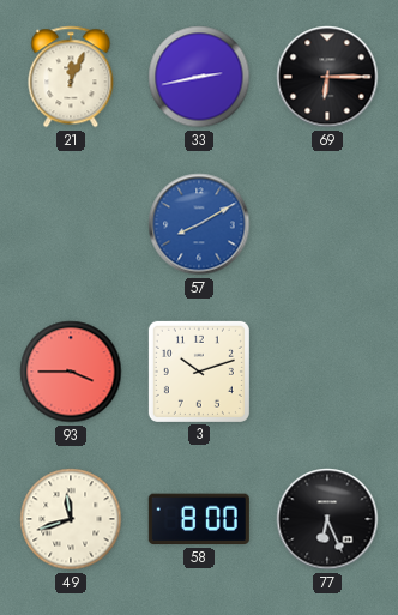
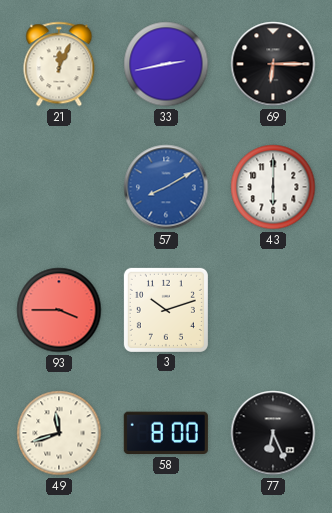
43: none -> 6:00
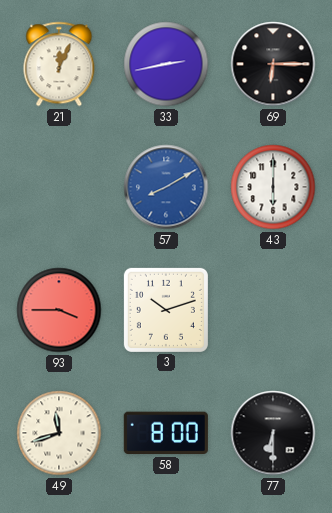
77: 6:26 -> 6:30
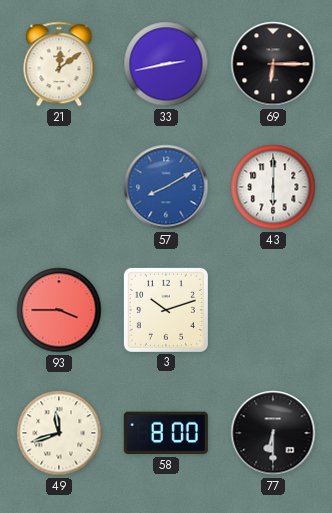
21: 12:04 -> 12:09
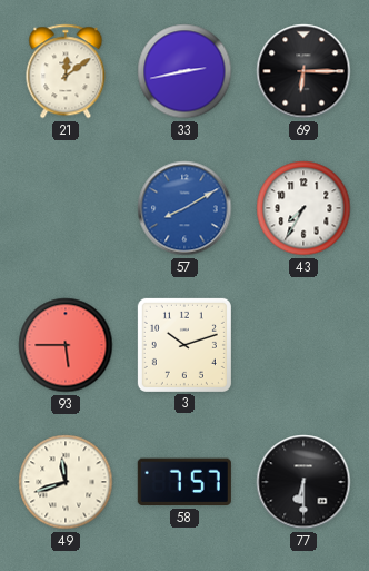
43: 6:00 -> 7:35
93: 3:45 -> 5:45
58: 8:00 -> 7:57
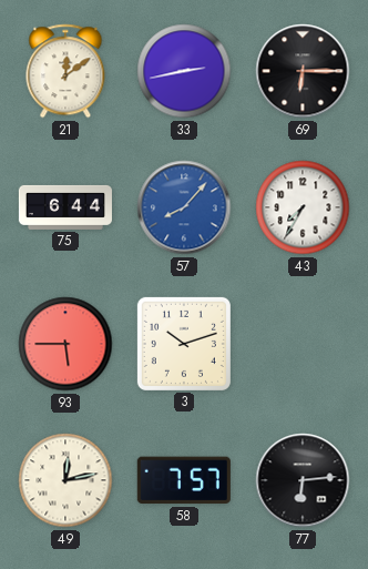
75: none -> 6:44
57: 8:10 -> 8:07
49: 11:42 -> 12:13
77: 6:30 -> 6:14
